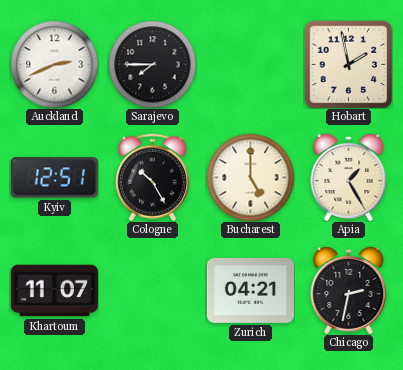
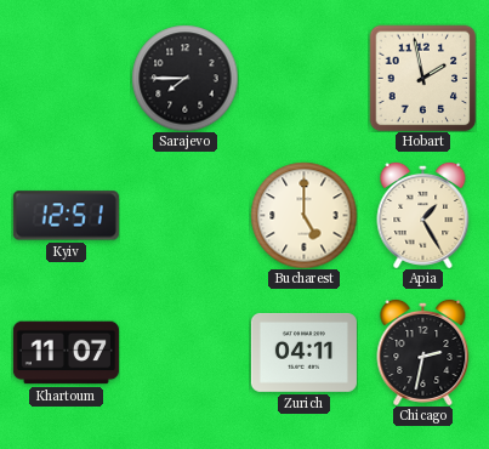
Auckland: 2:41 -> none
Cologne: 10:25 -> none
Zurich: 04:21 -> 04:11
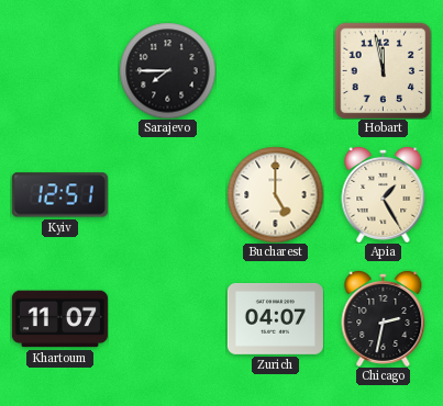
Hobart: 1:58 -> 11:58
Zurich: 04:11 -> 04:07
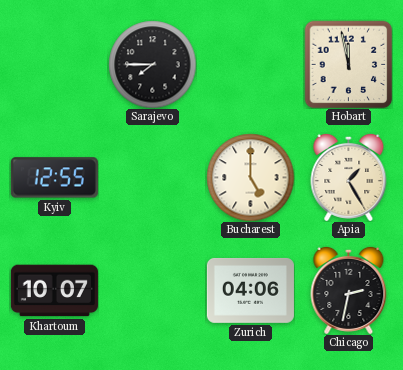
Kyiv: 12:51 -> 12:55
Khartoum: 11:07 -> 10:07
Zurich: 04:07 -> 04:06
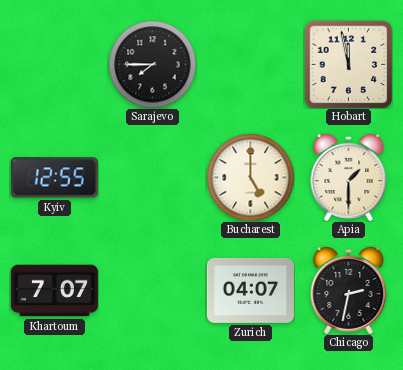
Apia: 1:25 -> 1:30
Khartoum: 10:07 -> 7:07
Zurich: 04:06 -> 04:07
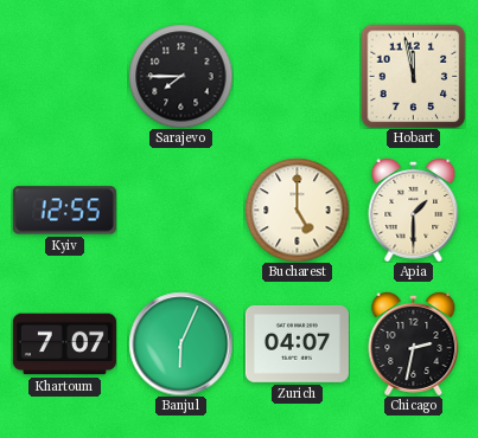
Banjul: none -> 6:04
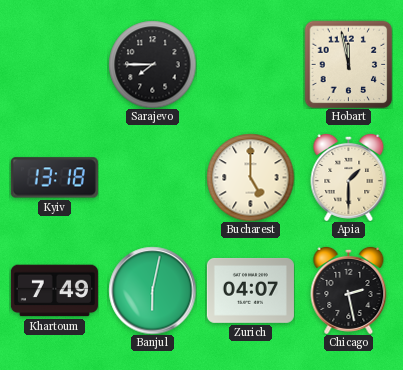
Kyiv: 12:55 -> 13:18
Khartoum: 7:07 -> 7:49
Banjul: 6:04 -> 6:02
Chicago: 2:32 -> 2:28
